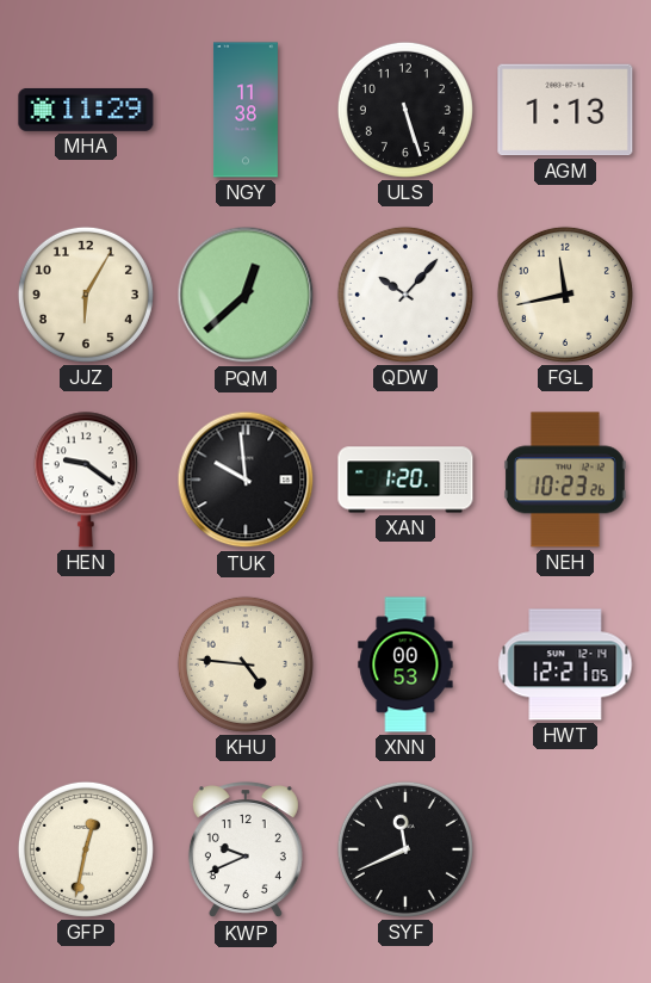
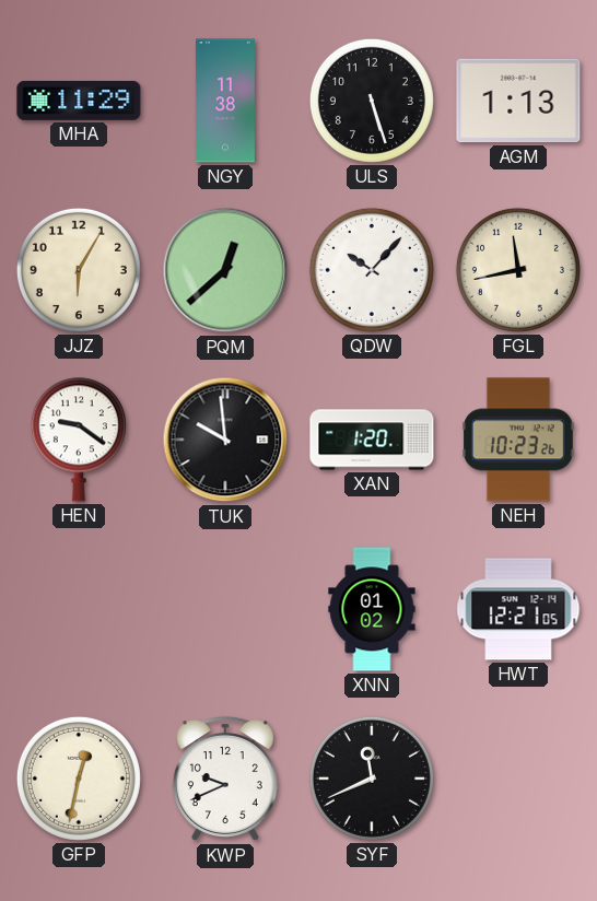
KHU: 4:46 -> none
XNN: 00:53 -> 01:02
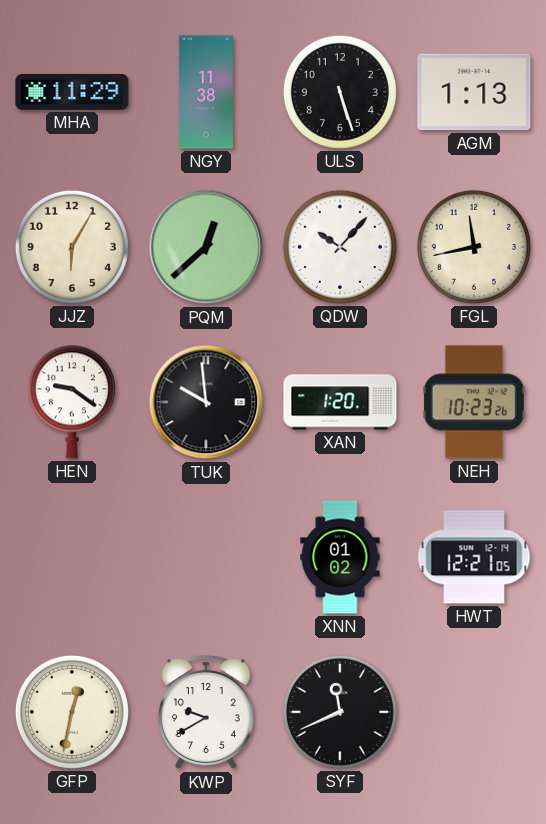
KWP: 9:41 -> 9:40
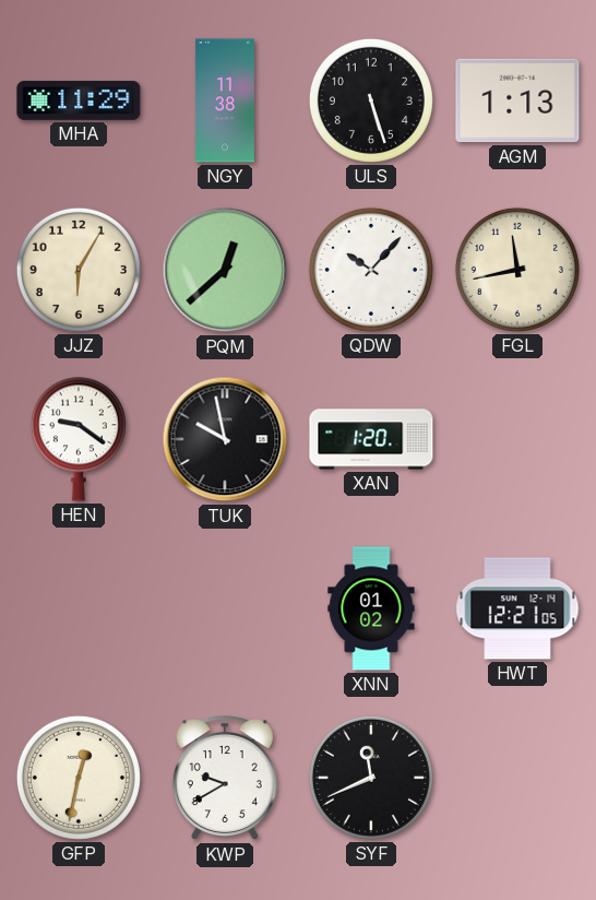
TUK: 9:59 -> 9:58
NEH: 10:23 -> none
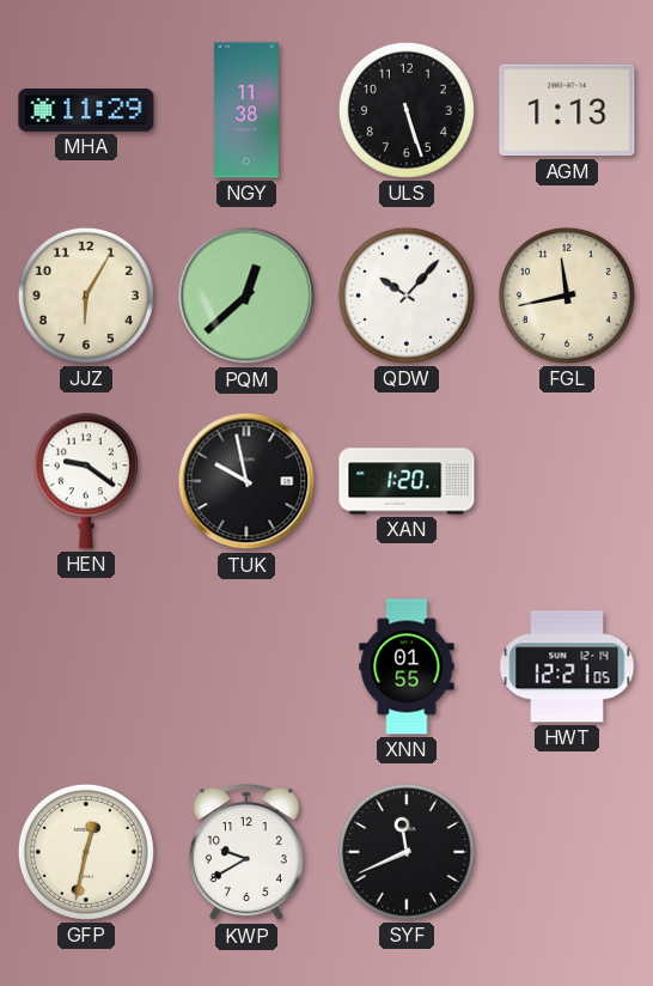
XNN: 01:02 -> 01:55
